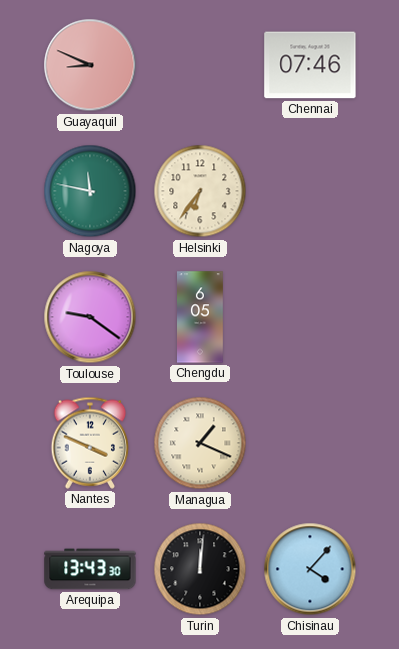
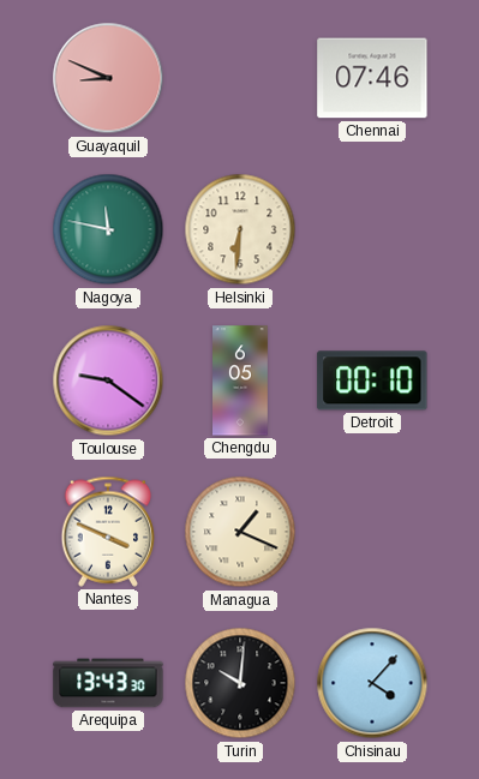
Helsinki: 6:36 -> 6:31
Detroit: none -> 00:10
Turin: 12:01 -> 10:01
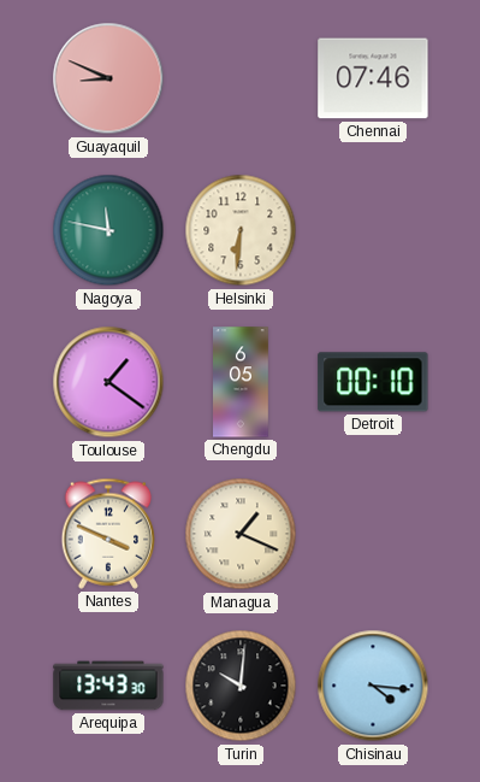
Toulouse: 9:21 -> 1:21
Chisinau: 4:07 -> 4:16
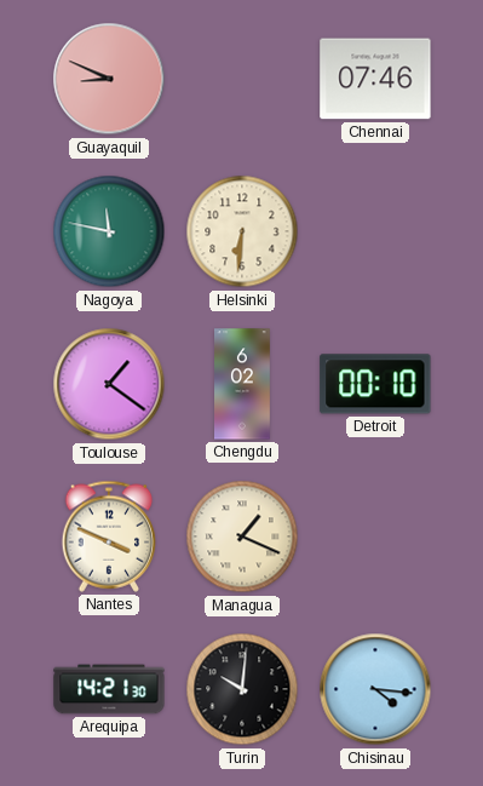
Chengdu: 6:05 -> 6:02
Arequipa: 13:43 -> 14:21
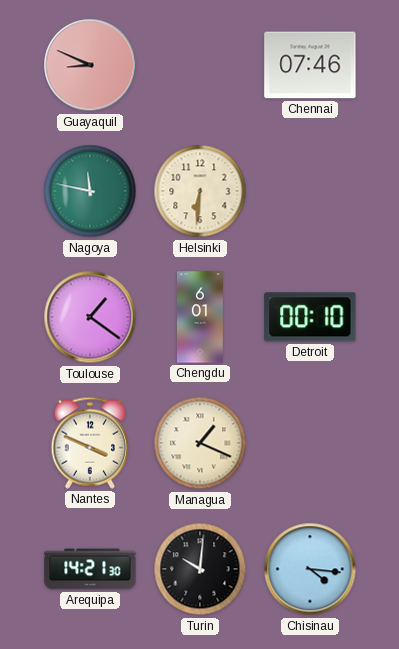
Chengdu: 6:02 -> 6:01
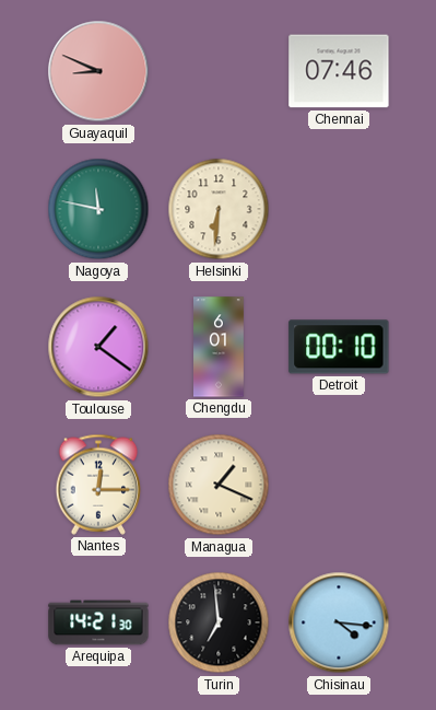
Nantes: 3:49 -> 12:15
Turin: 10:01 -> 6:59
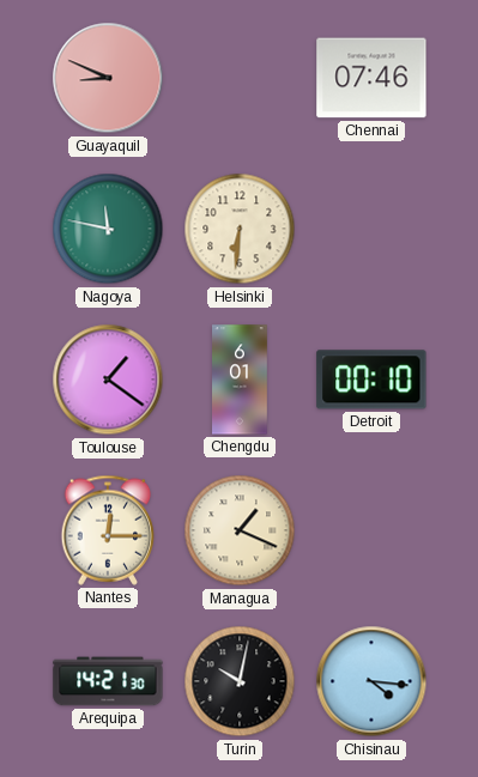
Turin: 6:59 -> 10:02
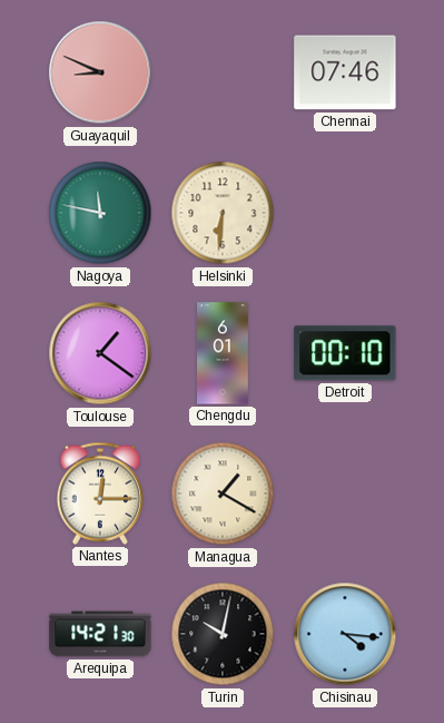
Managua: 1:19 -> 1:20
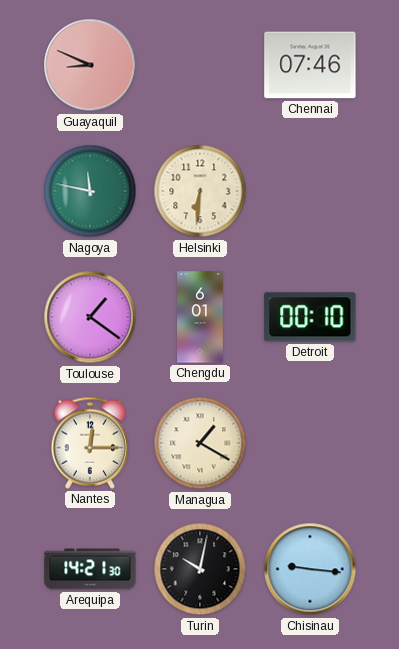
Chisinau: 4:16 -> 9:16
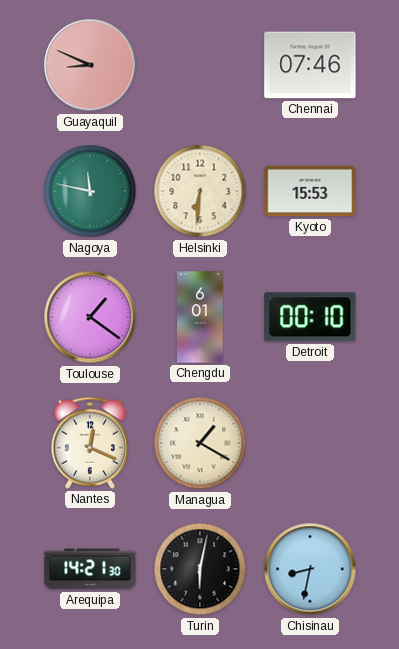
Kyoto: none -> 15:53
Nantes: 12:15 -> 12:19
Turin: 10:02 -> 6:02
Chisinau: 9:16 -> 8:32
